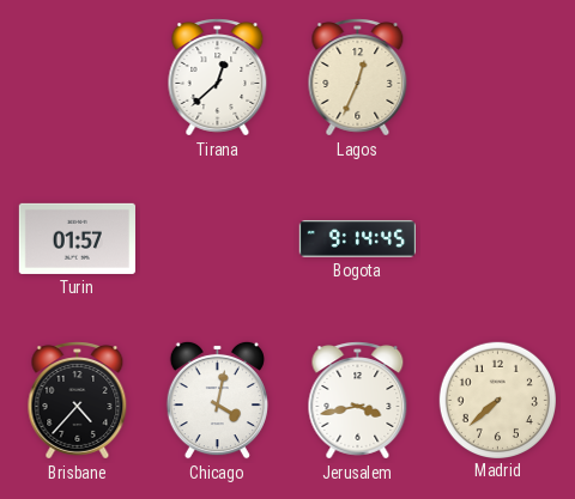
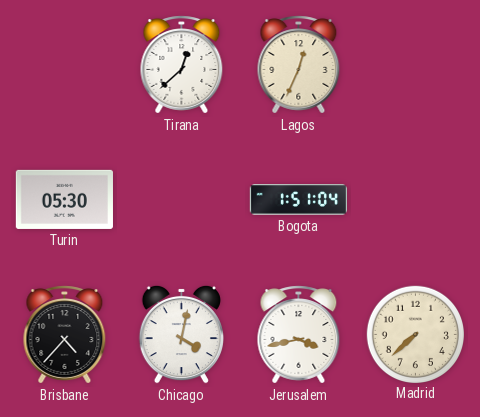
Turin: 01:57 -> 05:30
Bogota: 9:14 -> 1:51
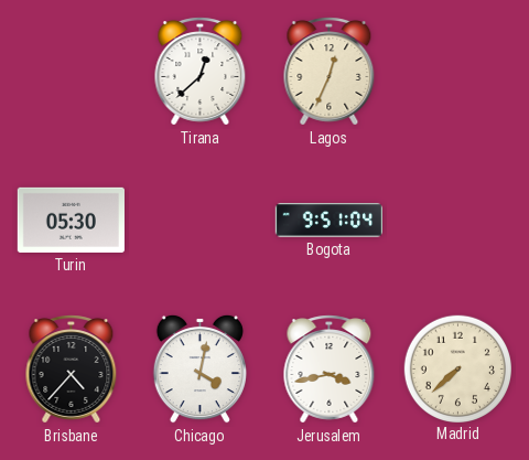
Bogota: 1:51 -> 9:51
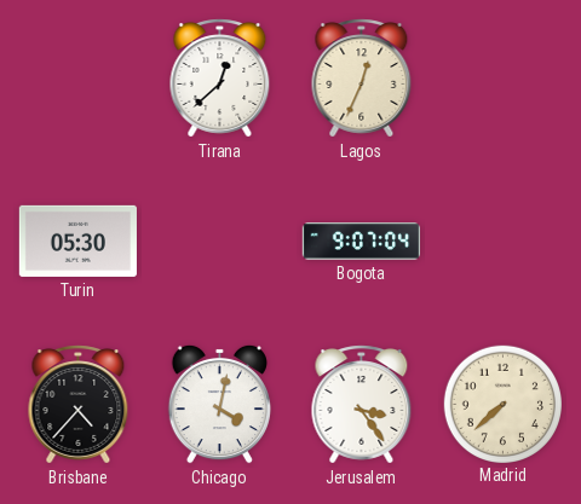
Bogota: 9:51 -> 9:07
Jerusalem: 3:43 -> 3:24
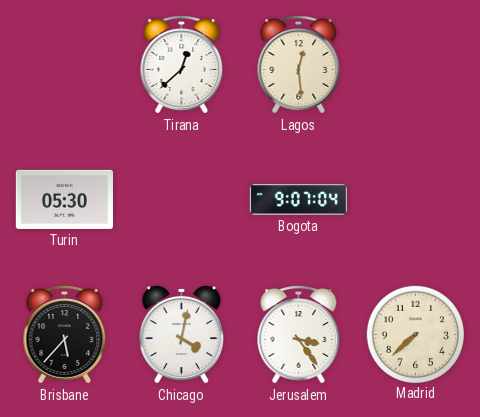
Lagos: 12:34 -> 12:29
Brisbane: 4:37 -> 5:37
